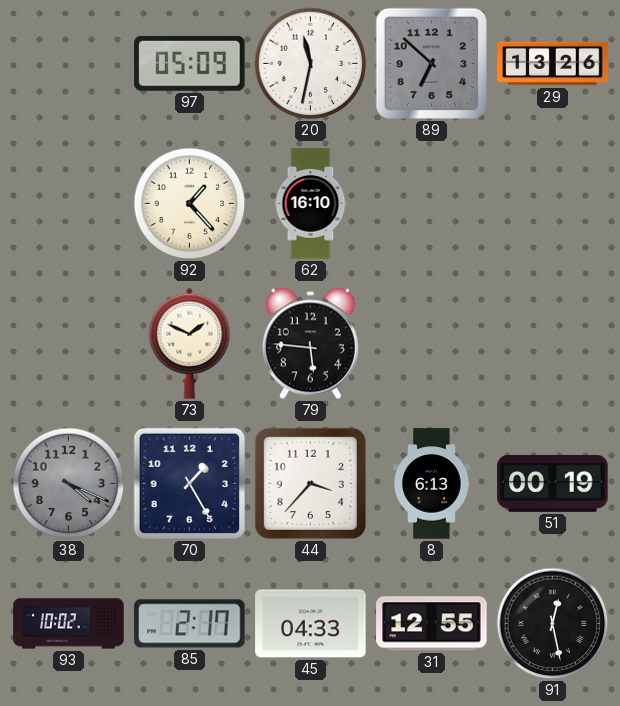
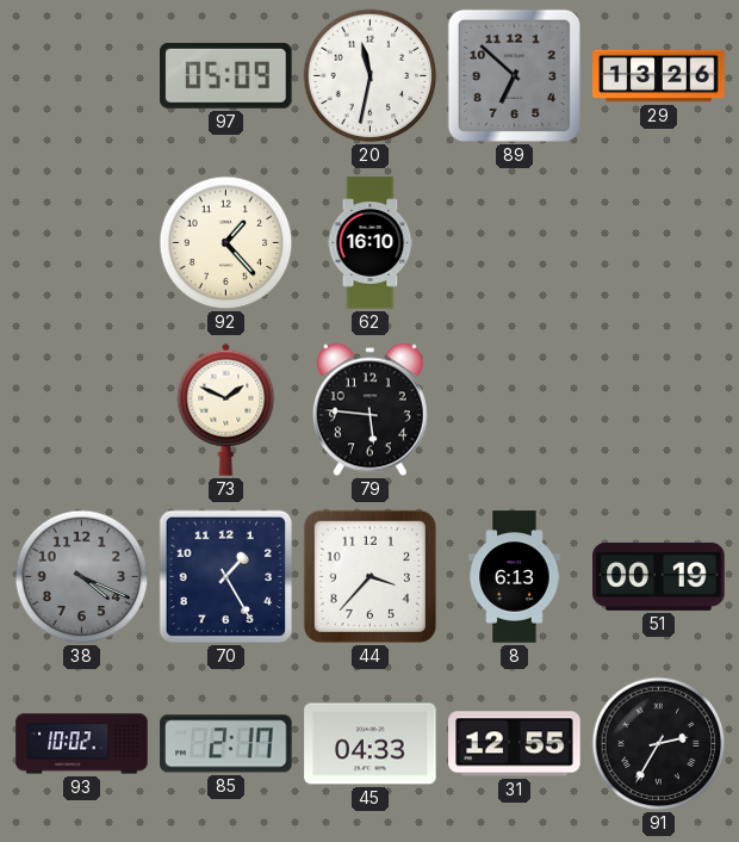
91: 12:28 -> 2:35
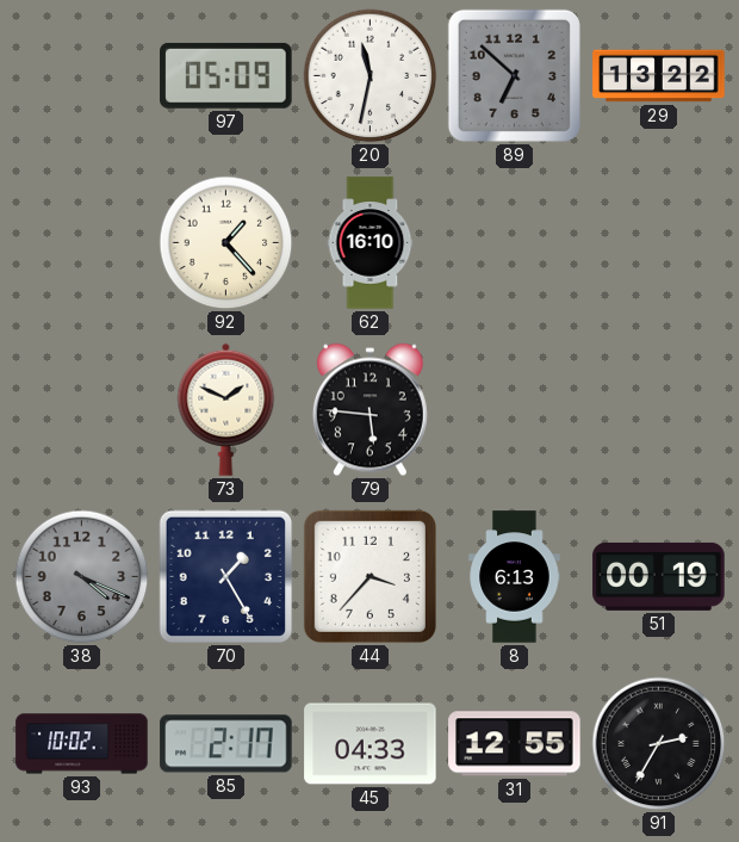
29: 13:26 -> 13:22
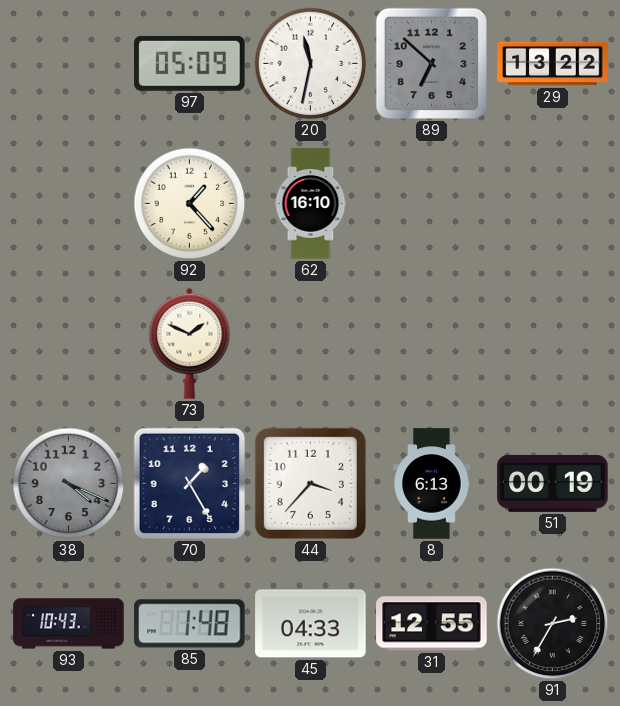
79: 5:46 -> none
93: 10:02 -> 10:43
85: 2:17 -> 1:48
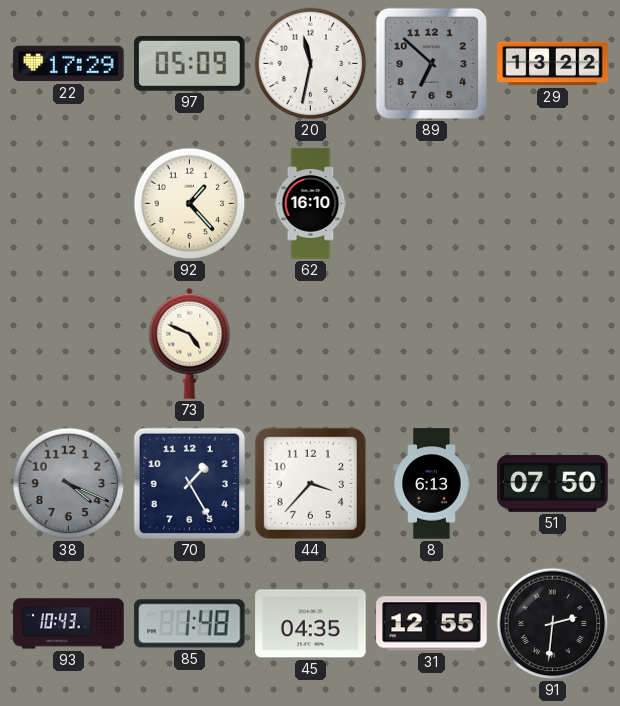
22: none -> 17:29
73: 1:49 -> 4:49
51: 00:19 -> 07:50
45: 04:33 -> 04:35
91: 2:35 -> 2:31
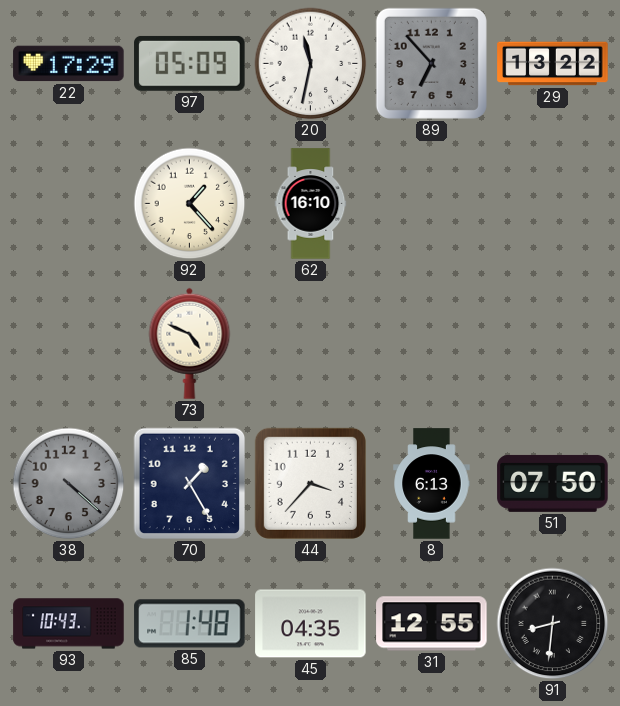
89: 6:52 -> 6:53
38: 4:19 -> 4:22
91: 2:31 -> 8:31
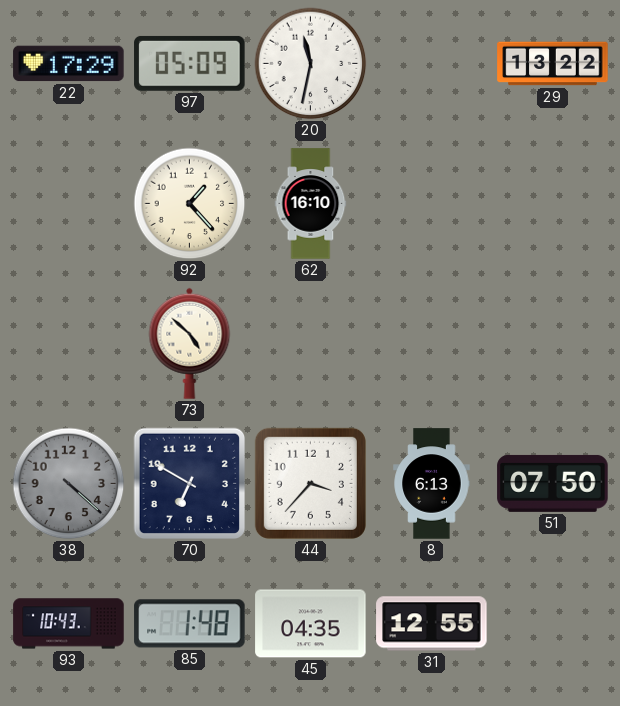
89: 6:53 -> none
73: 4:49 -> 4:52
70: 1:25 -> 6:50
91: 8:31 -> none
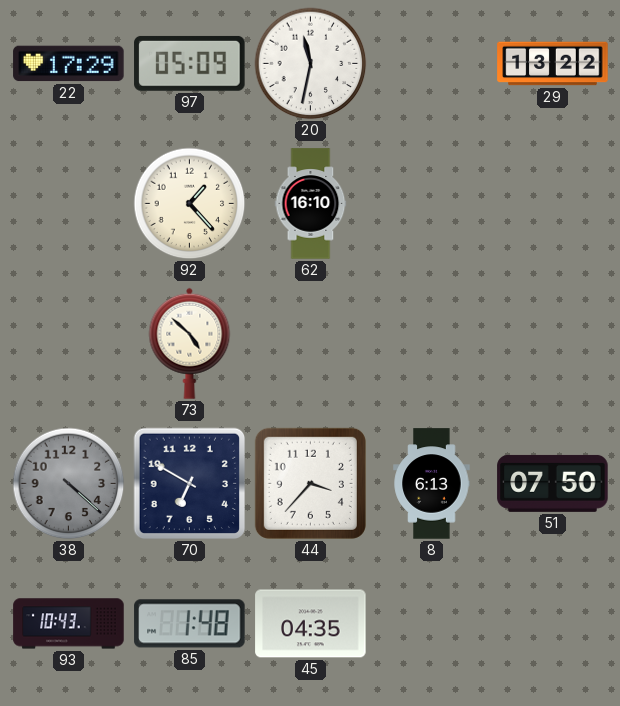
31: 12:55 -> none
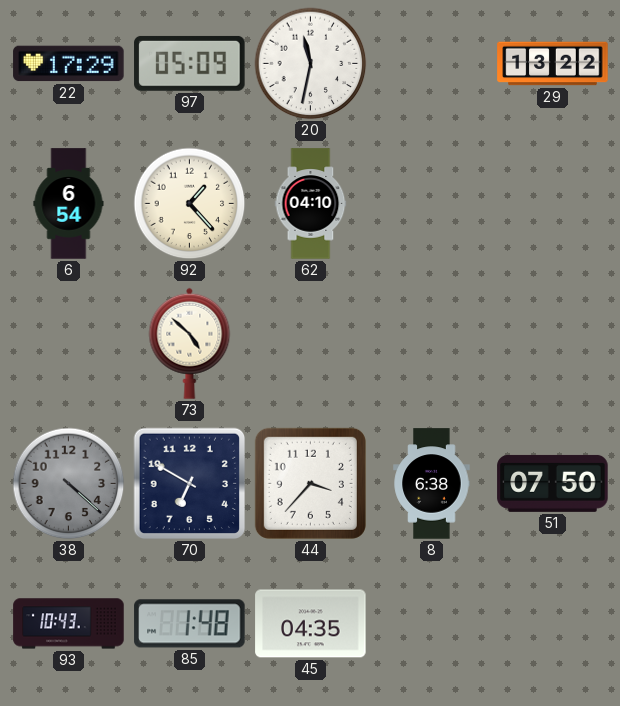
6: none -> 6:54
62: 16:10 -> 04:10
8: 6:13 -> 6:38
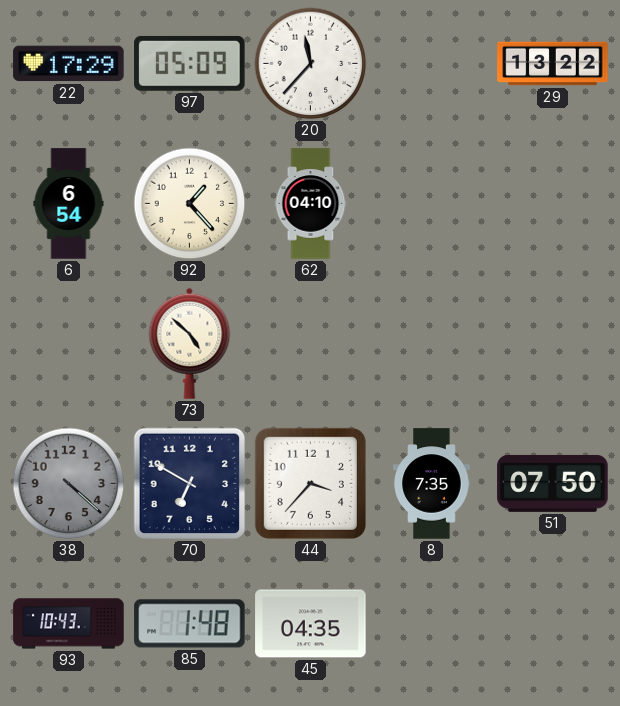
20: 11:32 -> 11:37
8: 6:38 -> 7:35
